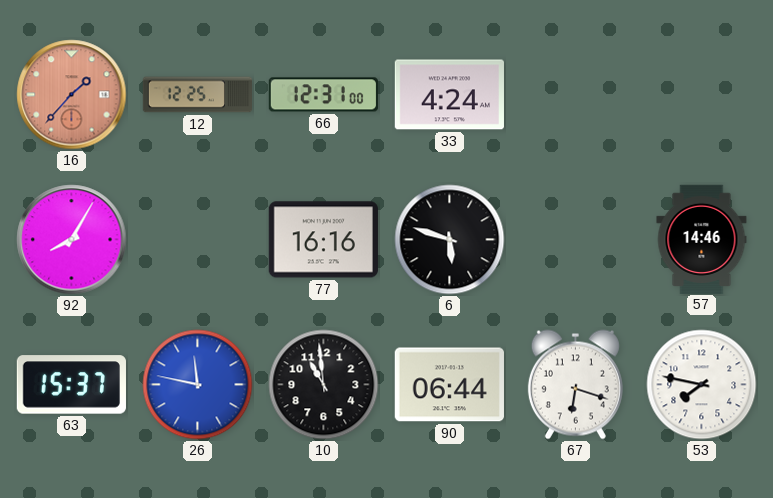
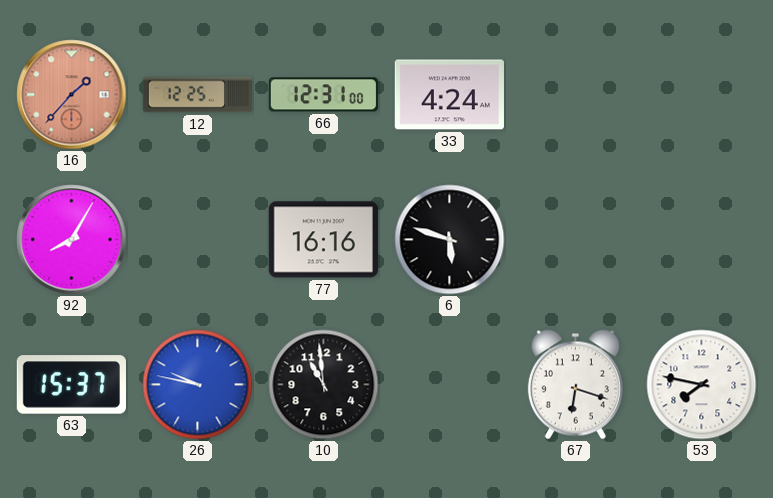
57: 14:46 -> none
26: 11:47 -> 9:47
90: 06:44 -> none
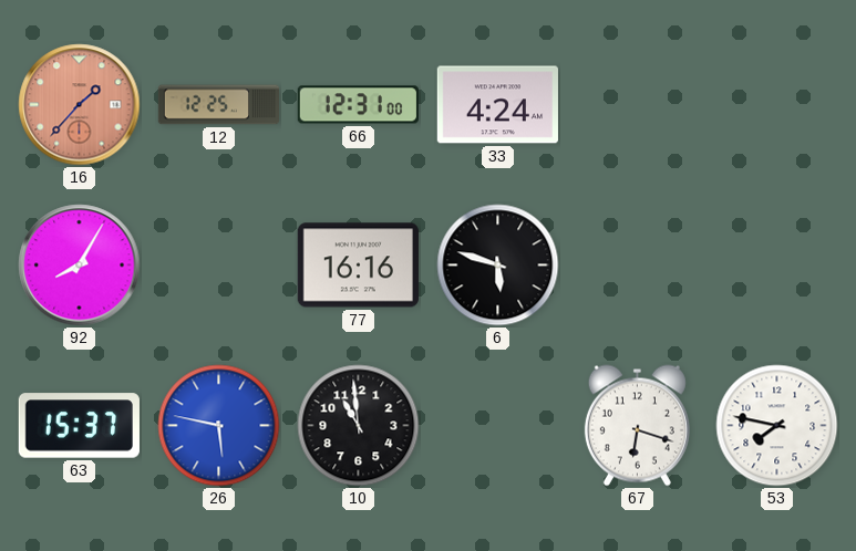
26: 9:47 -> 5:47
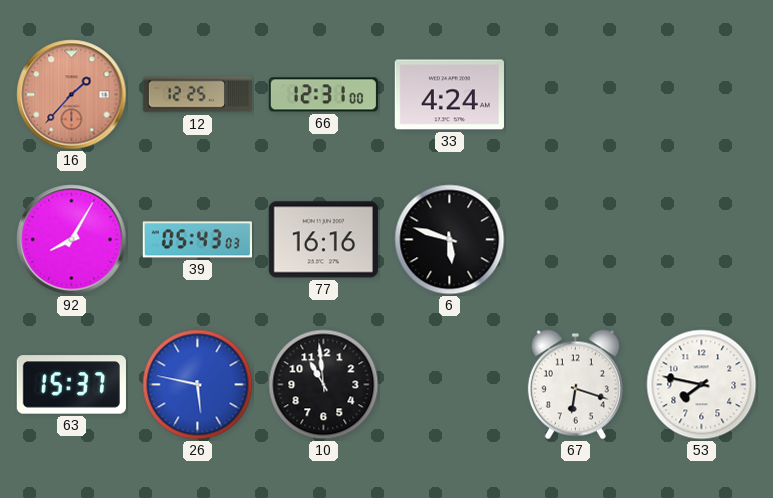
39: none -> 05:43
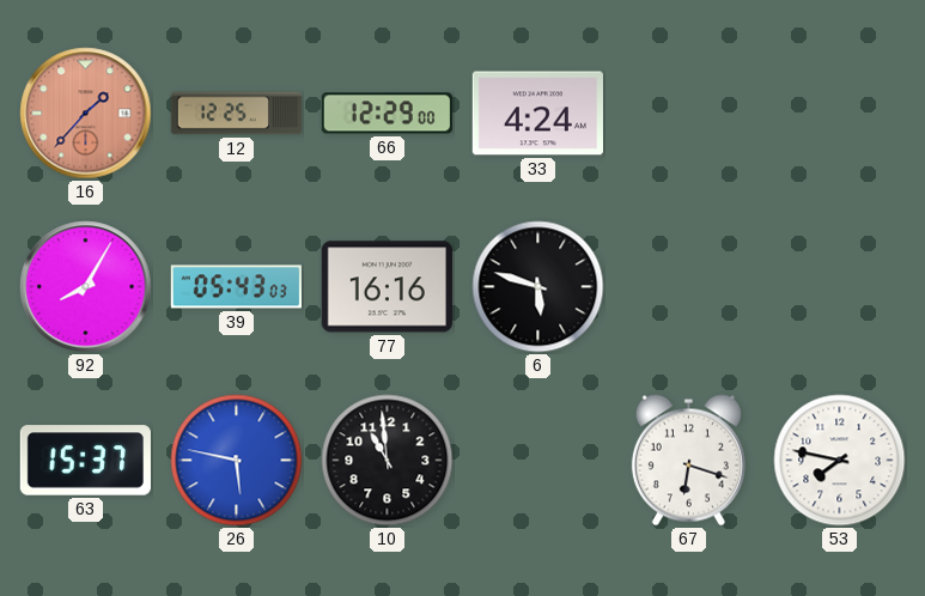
66: 12:31 -> 12:29
